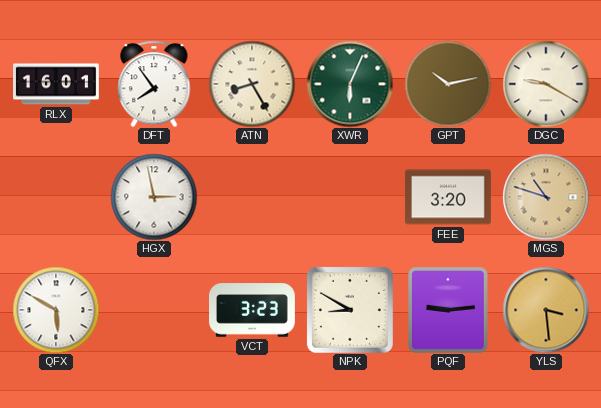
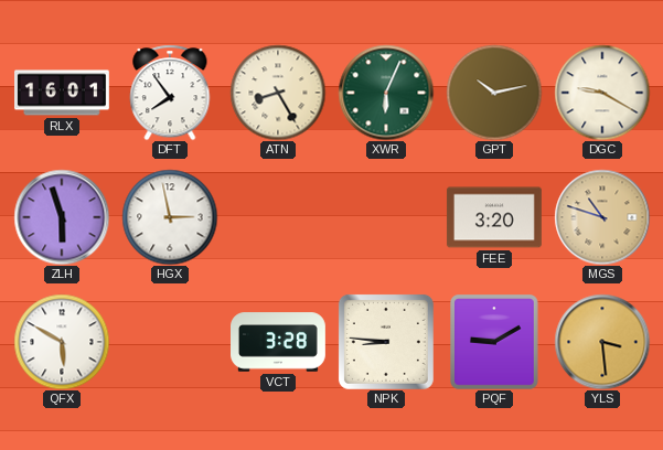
ZLH: none -> 5:57
VCT: 3:23 -> 3:28
NPK: 8:50 -> 8:46
PQF: 9:14 -> 9:10
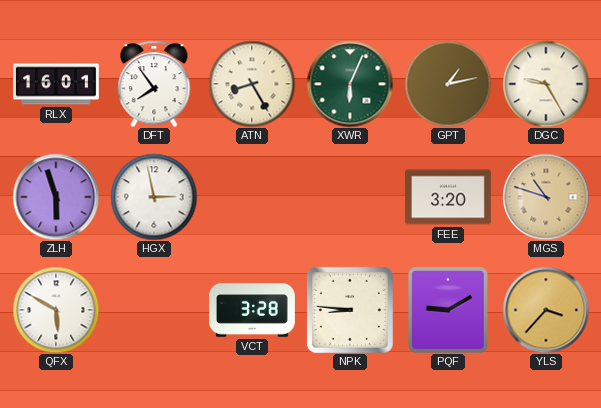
GPT: 10:13 -> 1:13
DGC: 9:20 -> 9:25
YLS: 3:29 -> 3:37
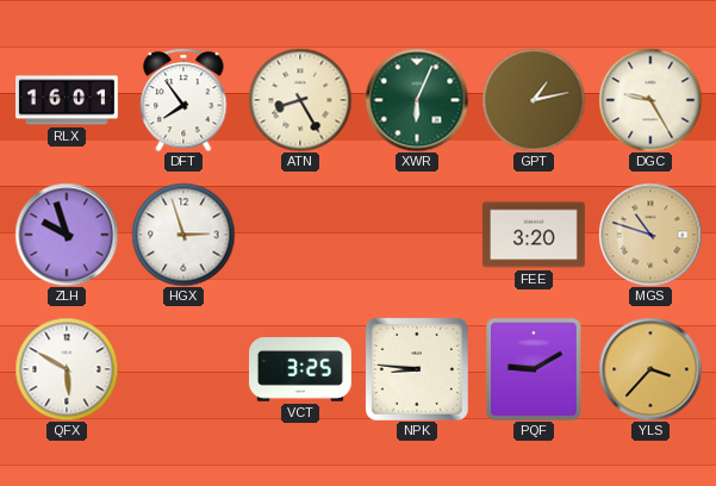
ZLH: 5:57 -> 9:57
HGX: 2:58 -> 2:57
VCT: 3:28 -> 3:25
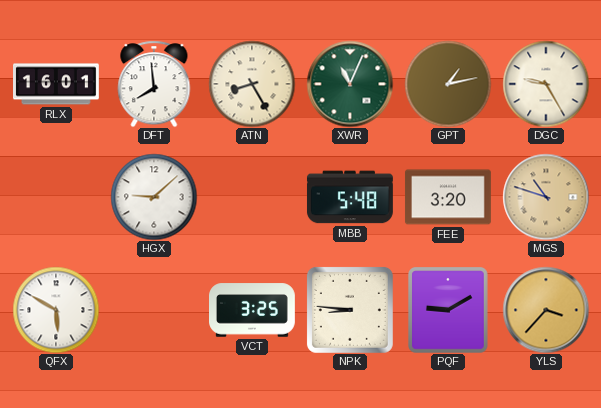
DFT: 7:54 -> 7:59
XWR: 6:04 -> 11:04
ZLH: 9:57 -> none
HGX: 2:57 -> 9:08
MBB: none -> 5:48
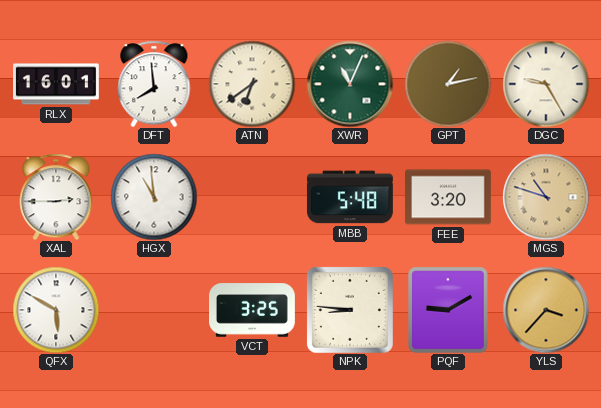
ATN: 8:25 -> 6:39
XAL: none -> 2:45
HGX: 9:08 -> 10:59
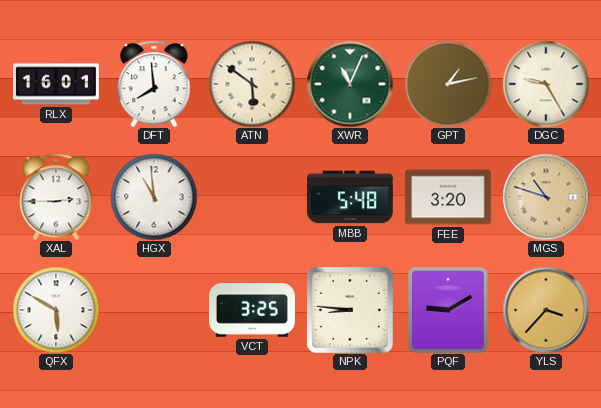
ATN: 6:39 -> 5:51
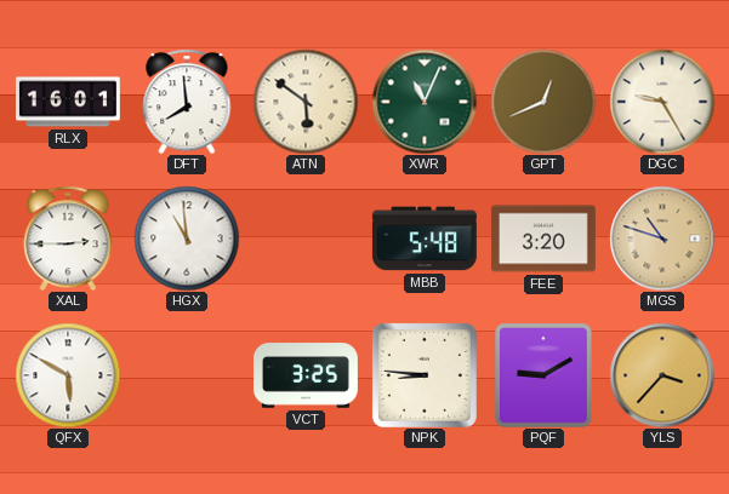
GPT: 1:13 -> 12:41
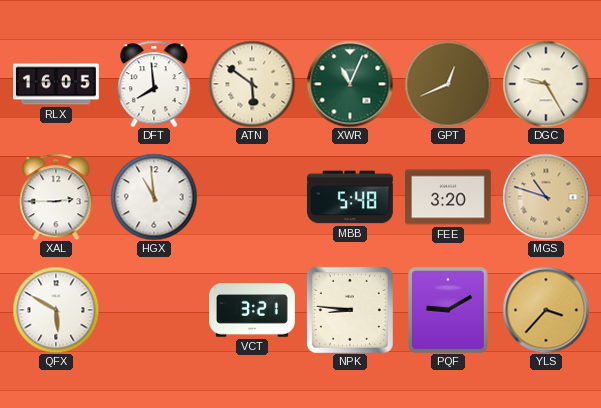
RLX: 16:01 -> 16:05
VCT: 3:25 -> 3:21
